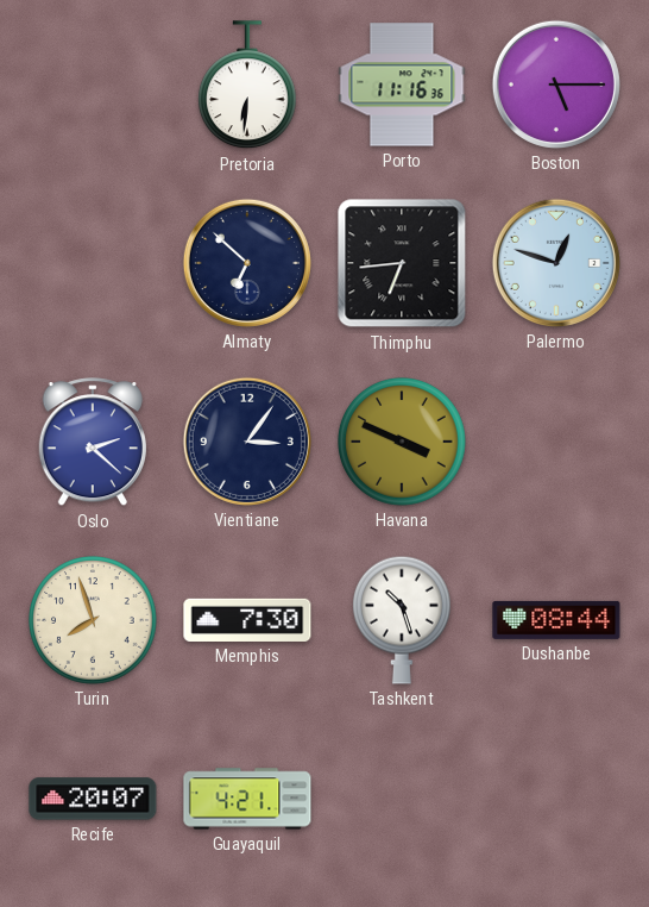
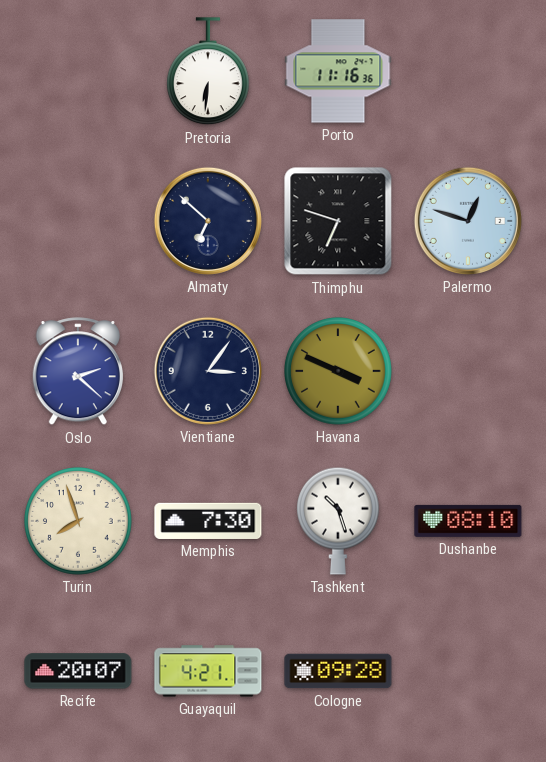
Boston: 5:15 -> none
Thimphu: 6:44 -> 6:48
Dushanbe: 08:44 -> 08:10
Cologne: none -> 09:28
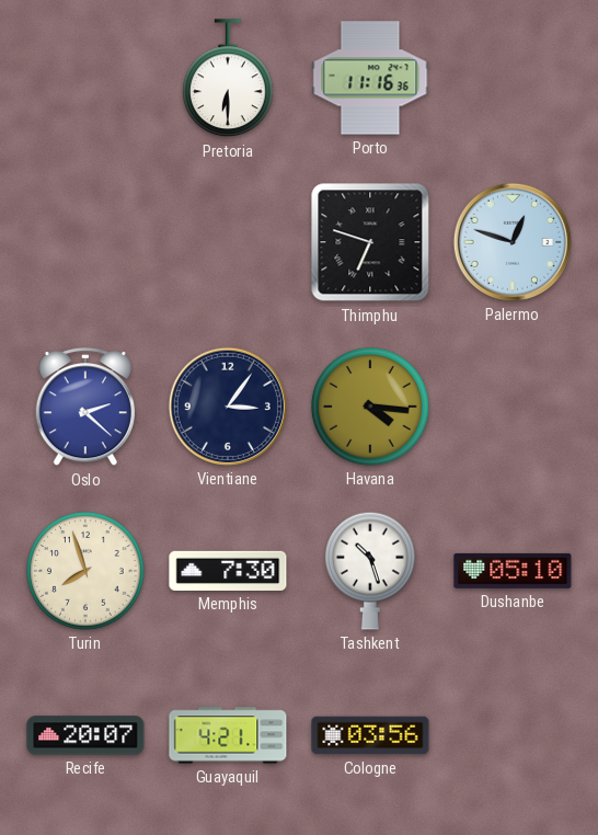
Pretoria: 6:31 -> 6:30
Almaty: 6:52 -> none
Havana: 3:49 -> 4:16
Dushanbe: 08:10 -> 05:10
Cologne: 09:28 -> 03:56
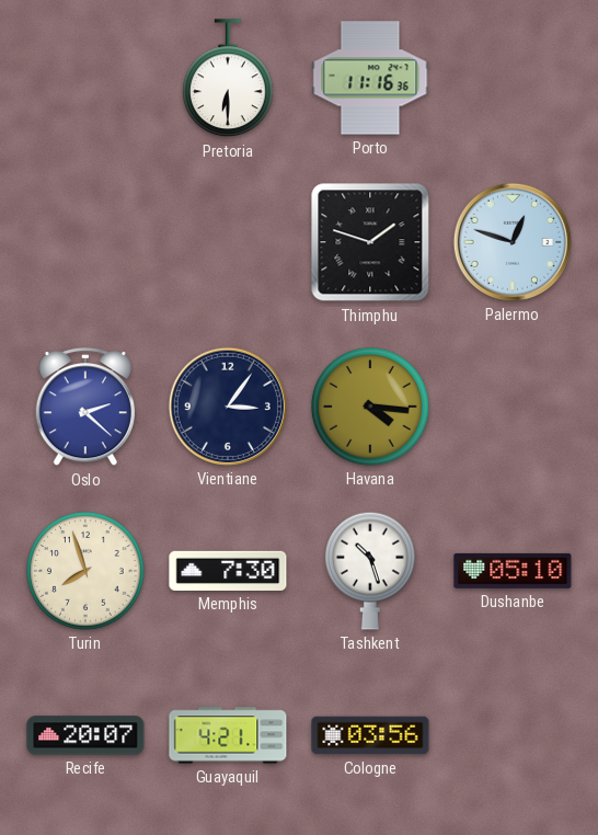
Thimphu: 6:48 -> 1:48
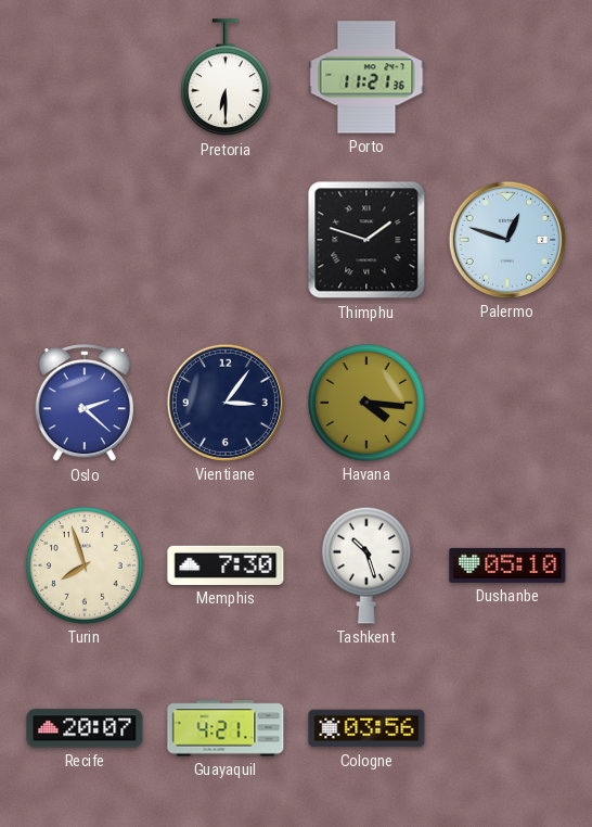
Porto: 11:16 -> 11:21
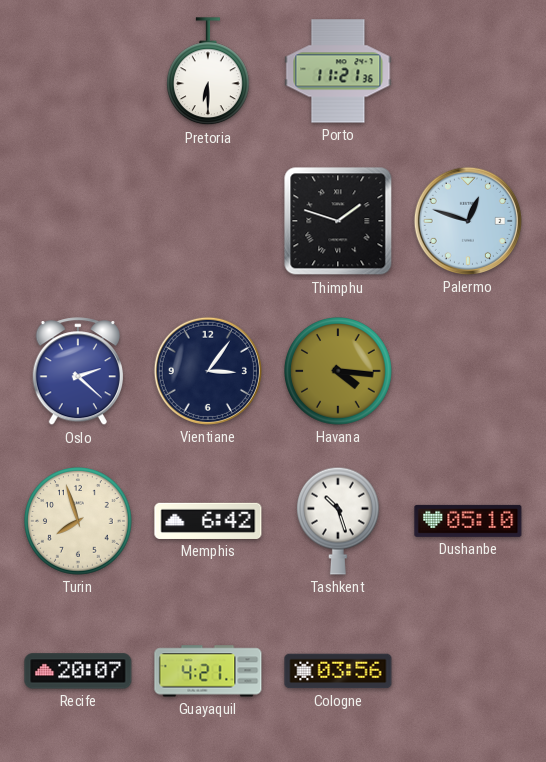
Memphis: 7:30 -> 6:42
